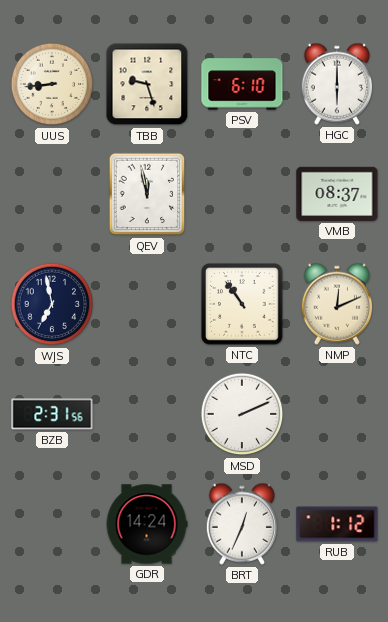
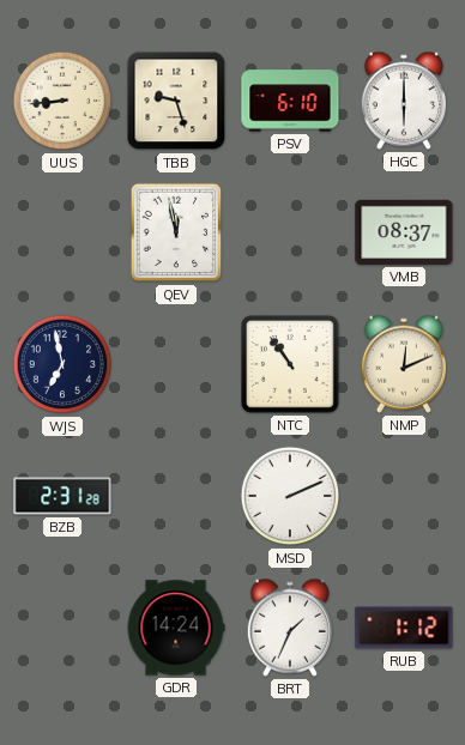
BZB: 2:31:56 -> 2:31:28
BRT: 12:34 -> 1:34
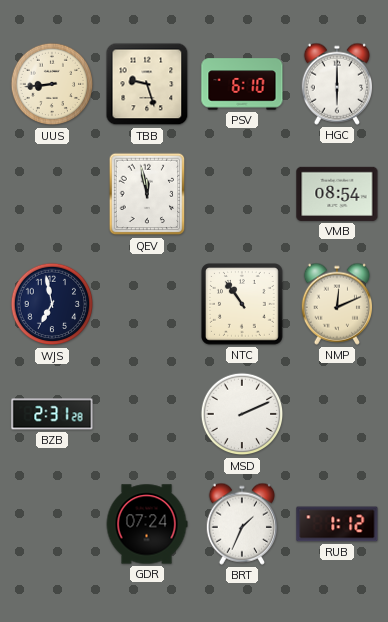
VMB: 08:37 -> 08:54
GDR: 14:24 -> 07:24
